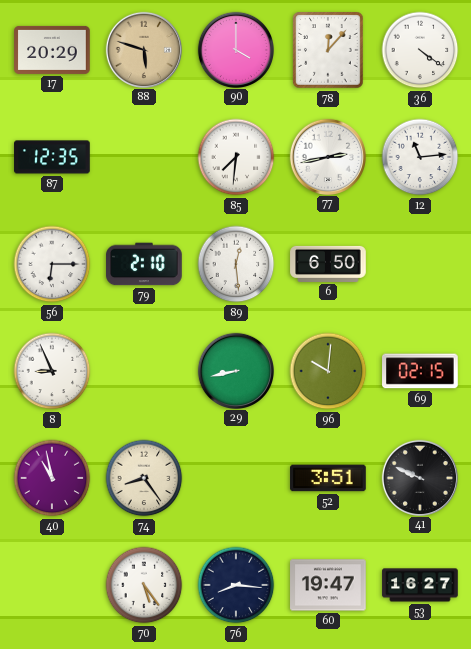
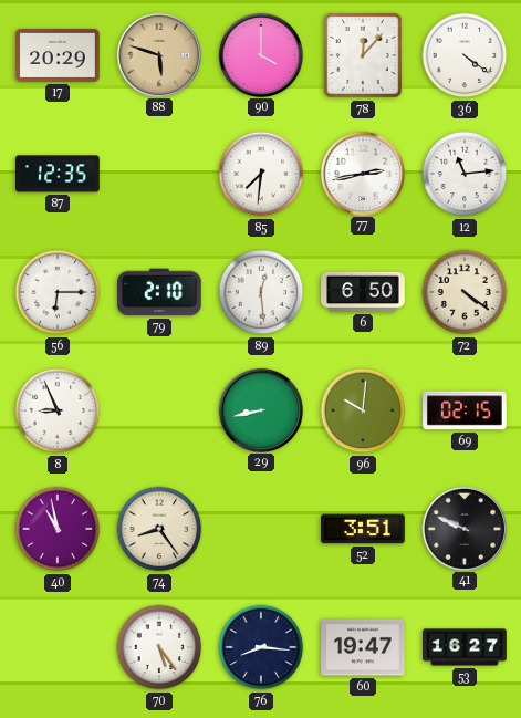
72: none -> 4:21
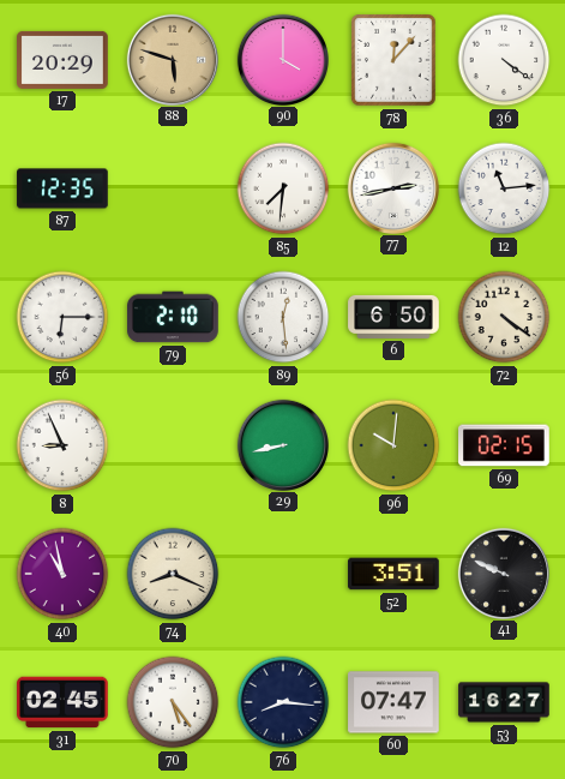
74: 8:24 -> 8:19
31: none -> 02:45
60: 19:47 -> 07:47
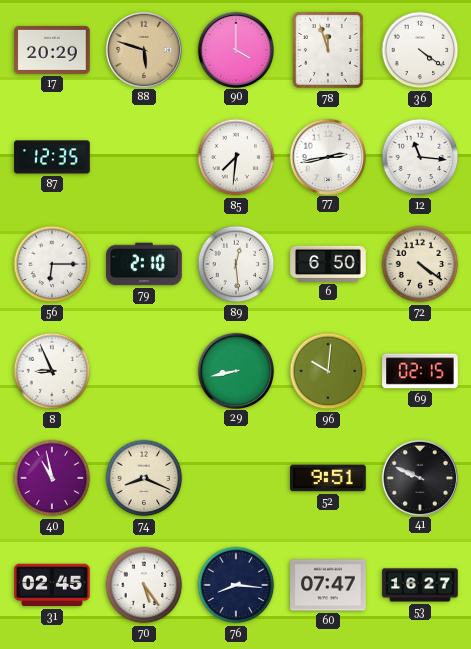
78: 12:07 -> 11:57
12: 11:14 -> 11:16
52: 3:51 -> 9:51
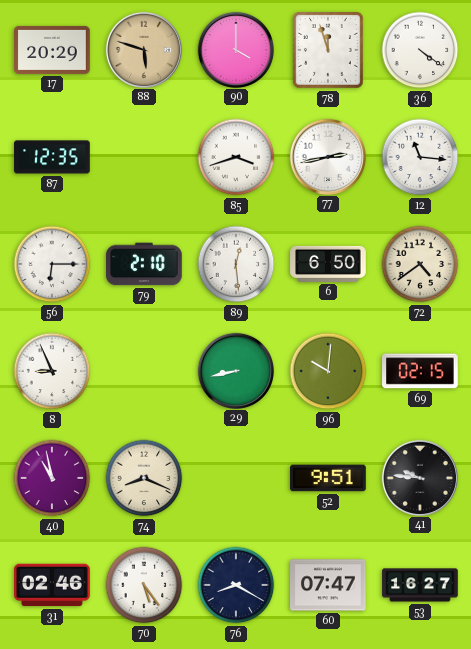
85: 7:31 -> 3:42
72: 4:21 -> 4:39
41: 9:49 -> 9:46
31: 02:45 -> 02:46
76: 8:16 -> 8:20
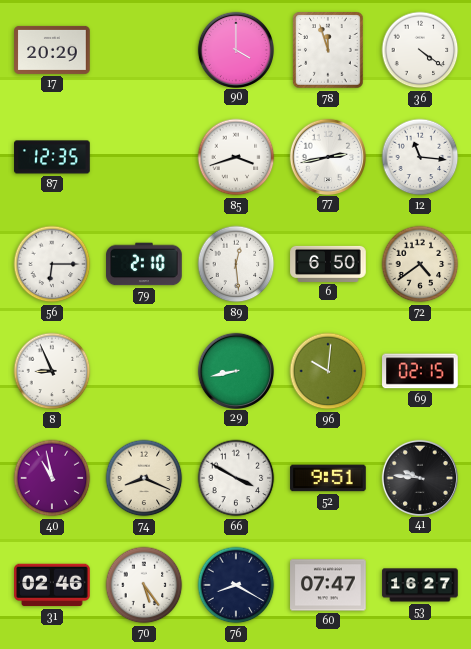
88: 5:48 -> none
66: none -> 3:50
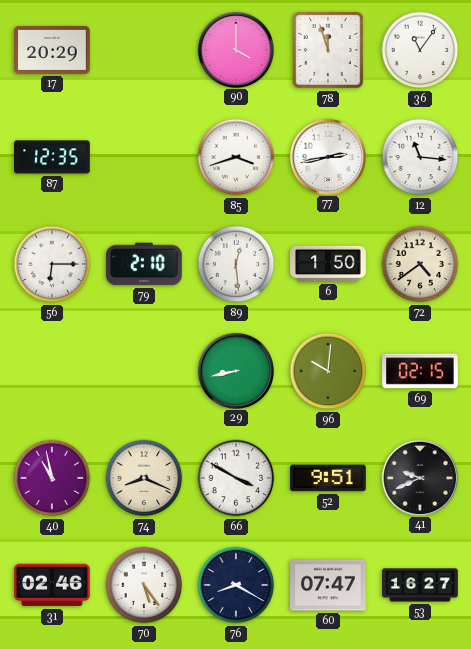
36: 4:21 -> 11:06
6: 6:50 -> 1:50
8: 8:56 -> none
41: 9:46 -> 9:41
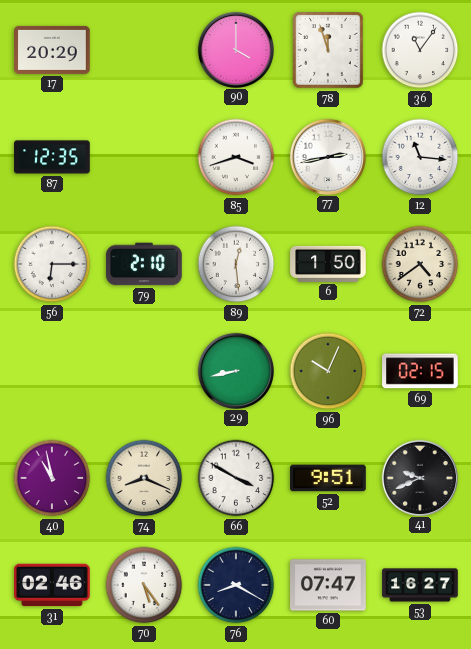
96: 10:01 -> 10:04
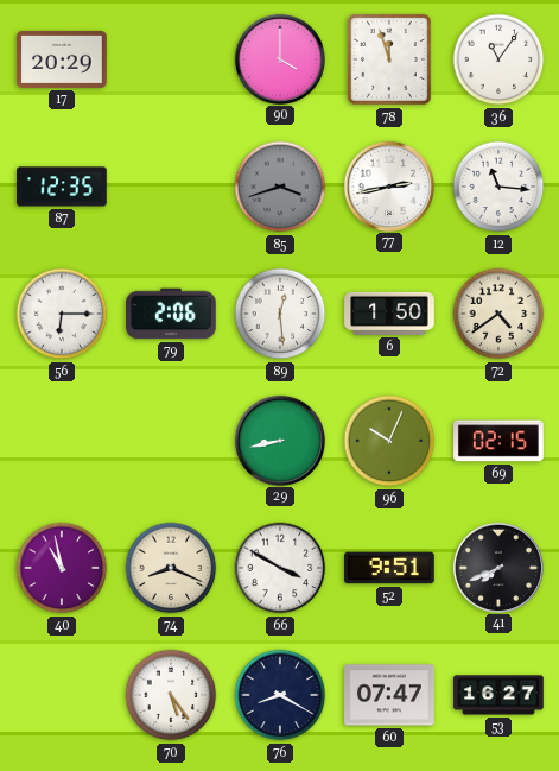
85 dial: white -> grey
79: 2:10 -> 2:06
41: 9:41 -> 7:41
31: 02:46 -> none
